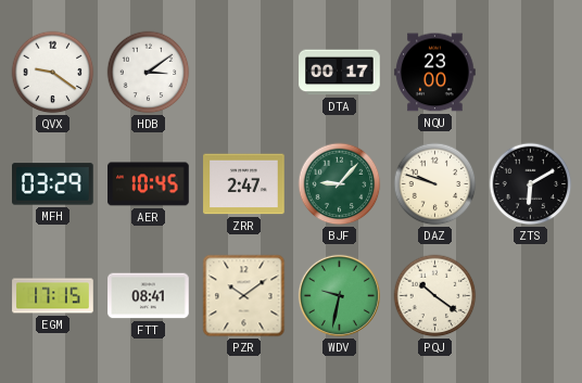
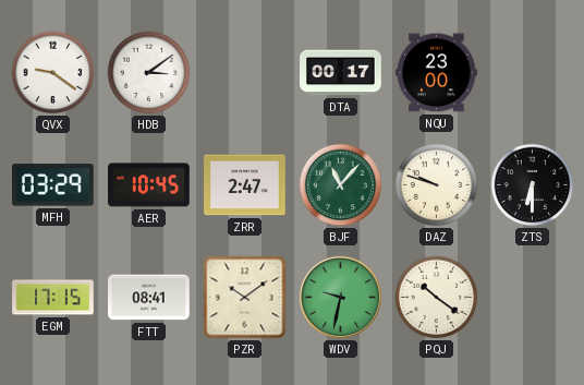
BJF: 9:07 -> 11:07
ZTS: 6:10 -> 6:30
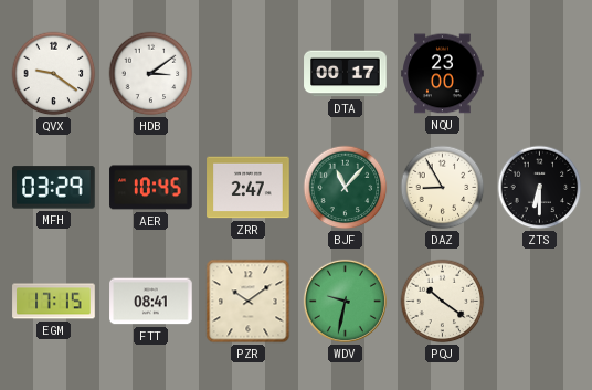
DAZ: 9:48 -> 8:55
